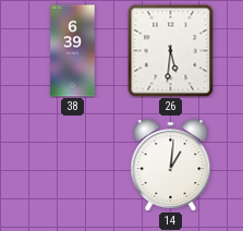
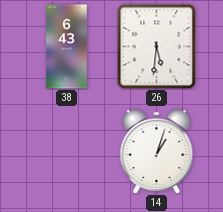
38: 6:39 -> 6:43
14: 1:01 -> 1:03
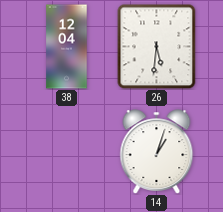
38: 6:43 -> 12:04
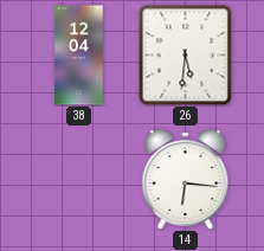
14: 1:03 -> 6:16
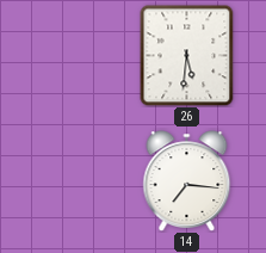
38: 12:04 -> none
14: 6:16 -> 7:16
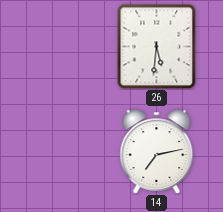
14: 7:16 -> 7:13
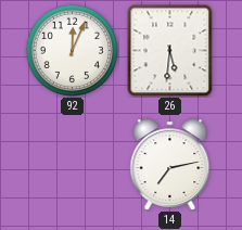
92: none -> 12:04
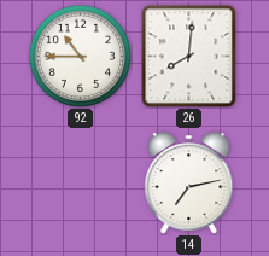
92: 12:04 -> 10:45
26: 5:31 -> 8:01
